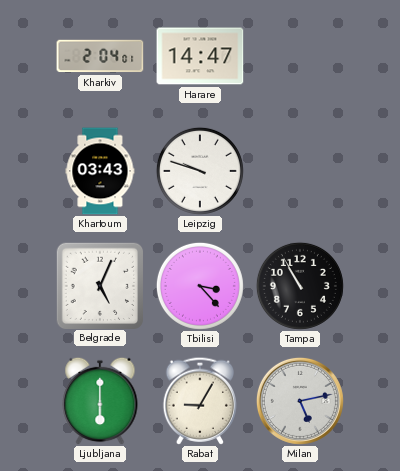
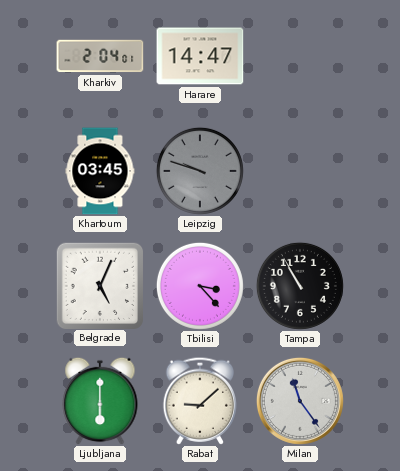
Khartoum: 03:43 -> 03:45
Leipzig dial: white -> grey
Rabat: 9:05 -> 9:08
Milan: 5:13 -> 11:24
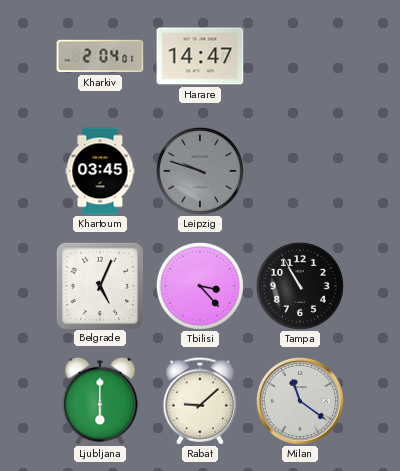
Milan: 11:24 -> 11:21
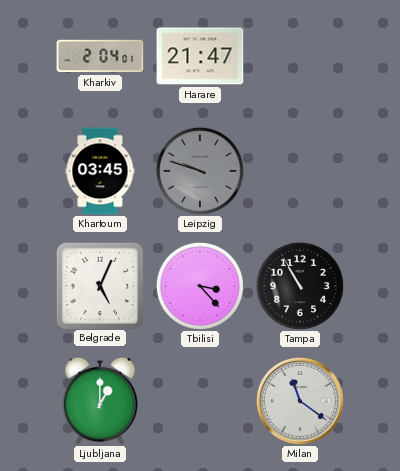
Harare: 14:47 -> 21:47
Ljubljana: 6:00 -> 1:00
Rabat: 9:08 -> none
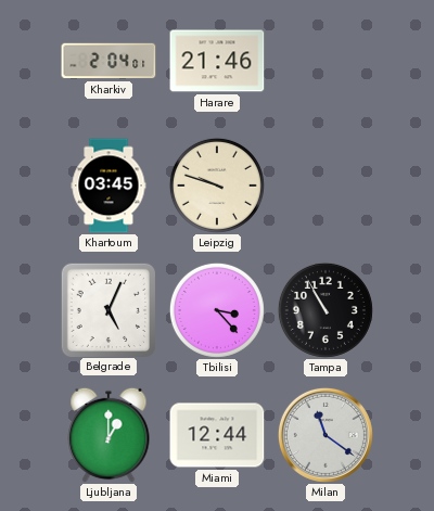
Harare: 21:47 -> 21:46
Leipzig dial: grey -> cream
Miami: none -> 12:44
